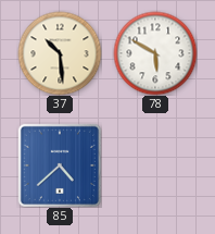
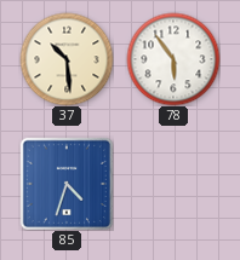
78: 5:50 -> 5:54
85: 4:38 -> 4:33
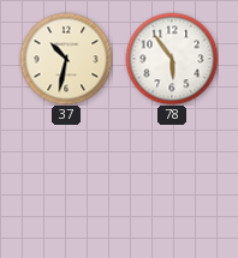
37: 10:29 -> 10:32
85: 4:33 -> none
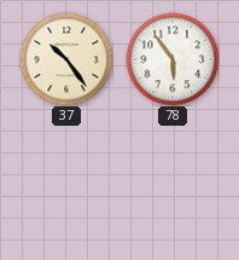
37: 10:32 -> 10:24
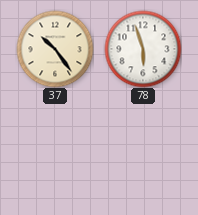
78: 5:54 -> 5:57
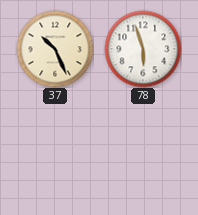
37: 10:24 -> 10:26
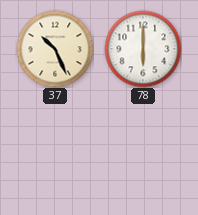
78: 5:57 -> 6:00
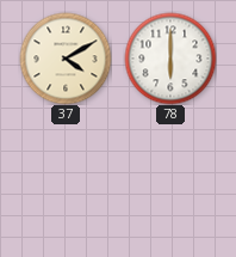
37: 10:26 -> 4:10
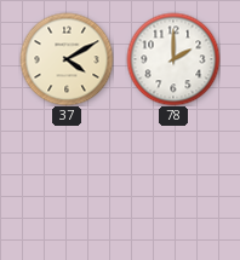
78: 6:00 -> 2:00
